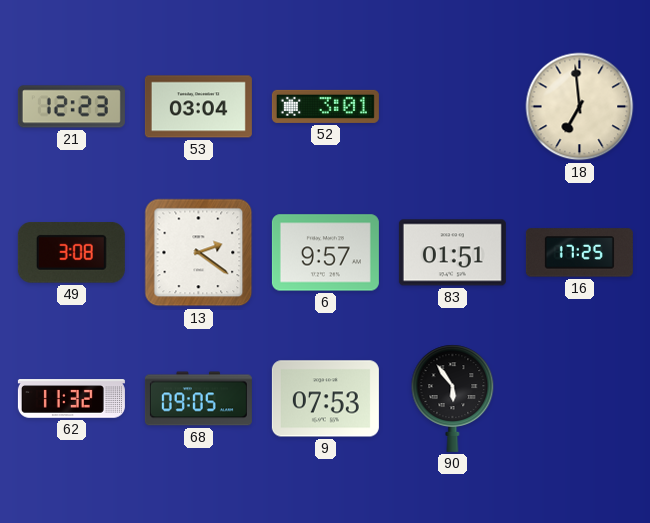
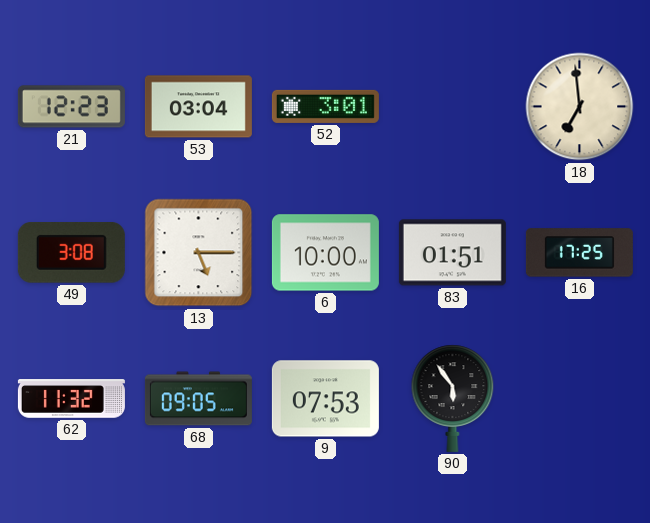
13: 2:21 -> 5:15
6: 9:57 -> 10:00
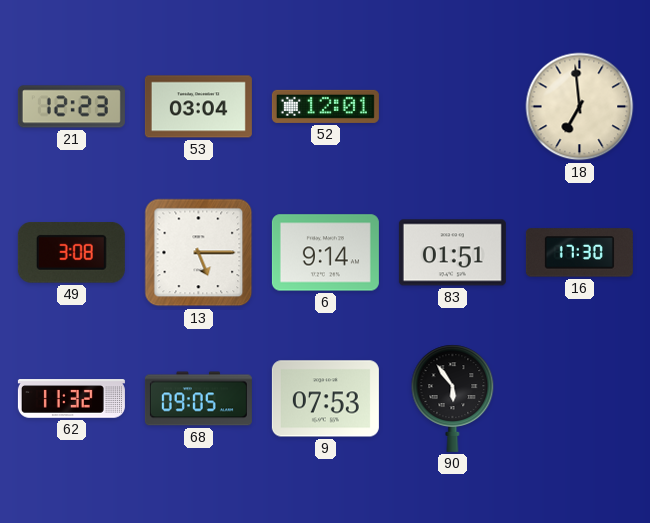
52: 3:01 -> 12:01
6: 10:00 -> 9:14
16: 17:25 -> 17:30
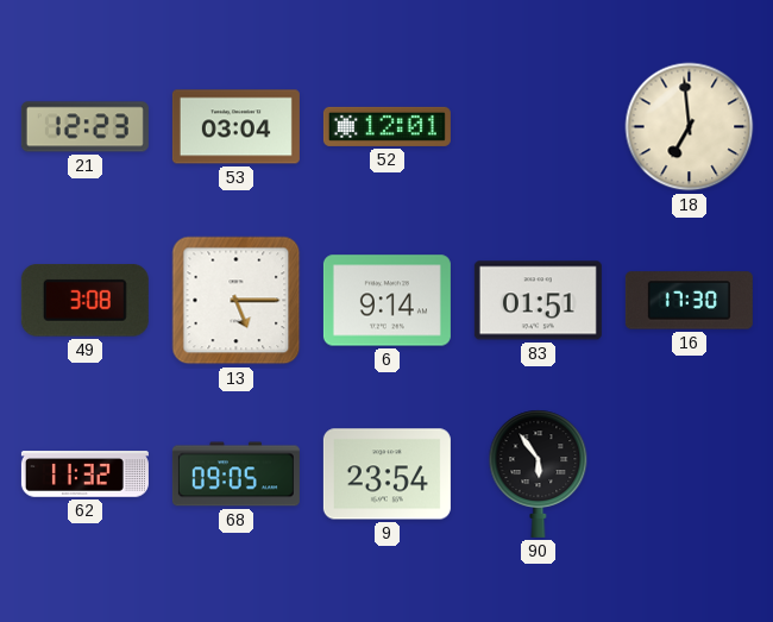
9: 07:53 -> 23:54
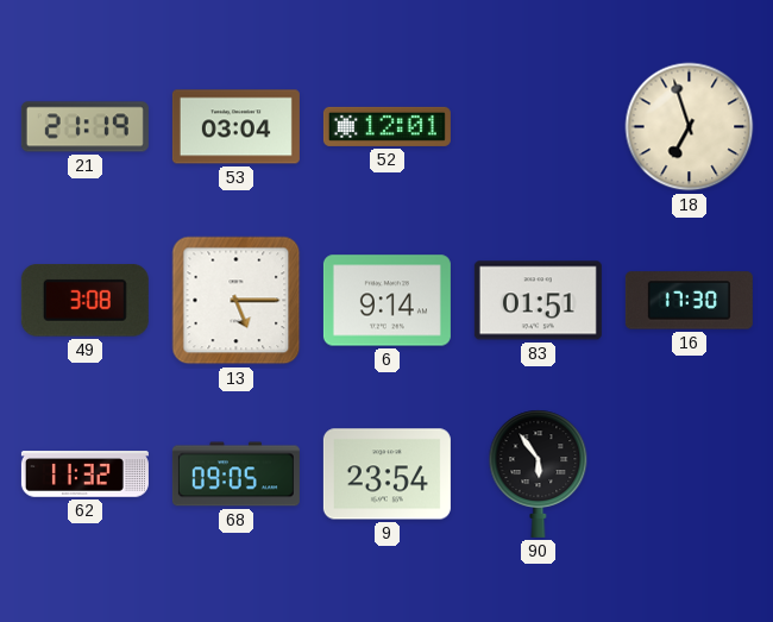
21: 12:23 -> 21:19
18: 6:59 -> 6:57
